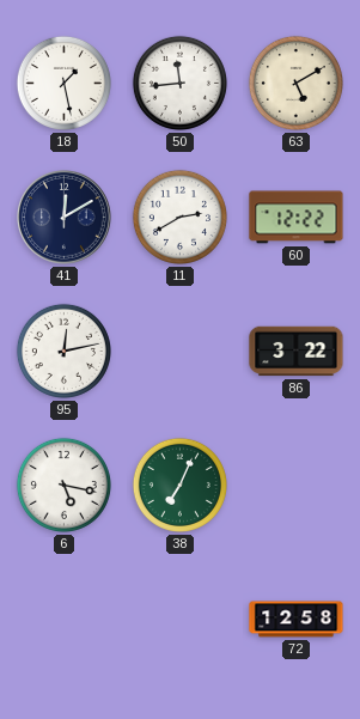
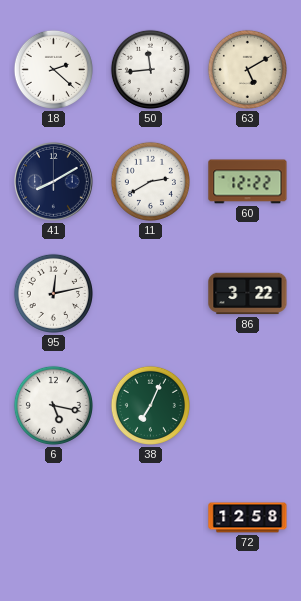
18: 1:28 -> 2:22
41: 12:10 -> 8:10
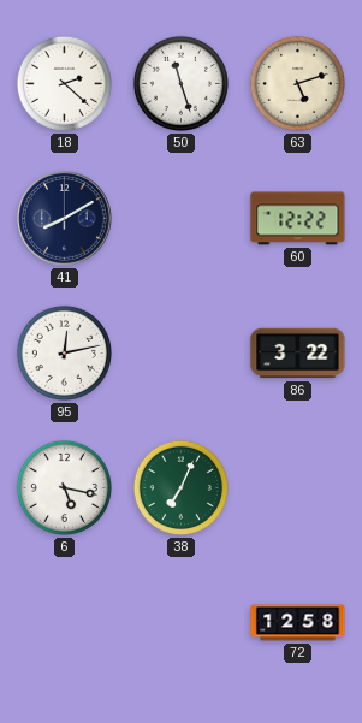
50: 11:44 -> 11:27
63: 5:10 -> 5:12
11: 2:40 -> none
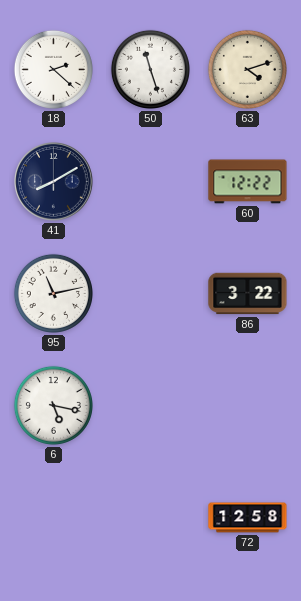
63: 5:12 -> 4:12
95: 12:13 -> 11:13
38: 7:04 -> none
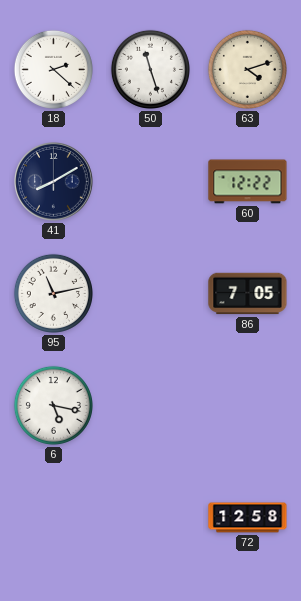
86: 3:22 -> 7:05
